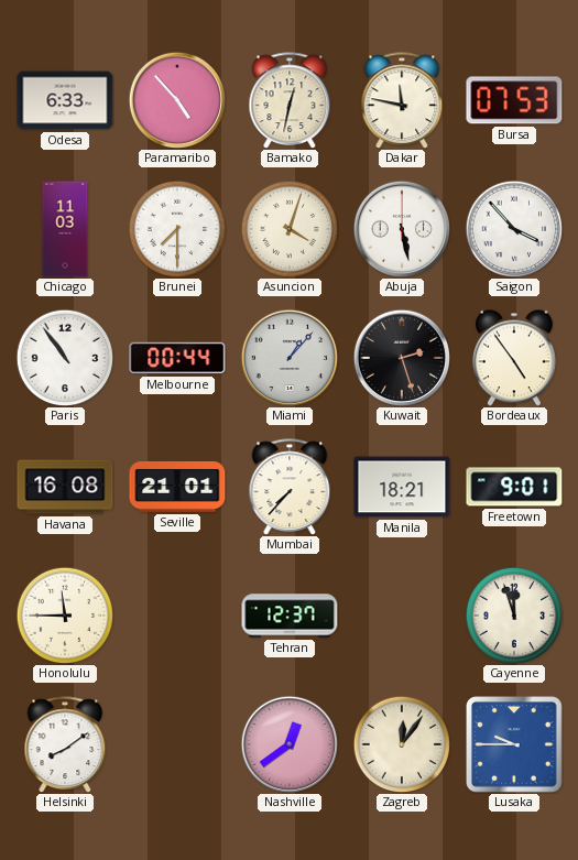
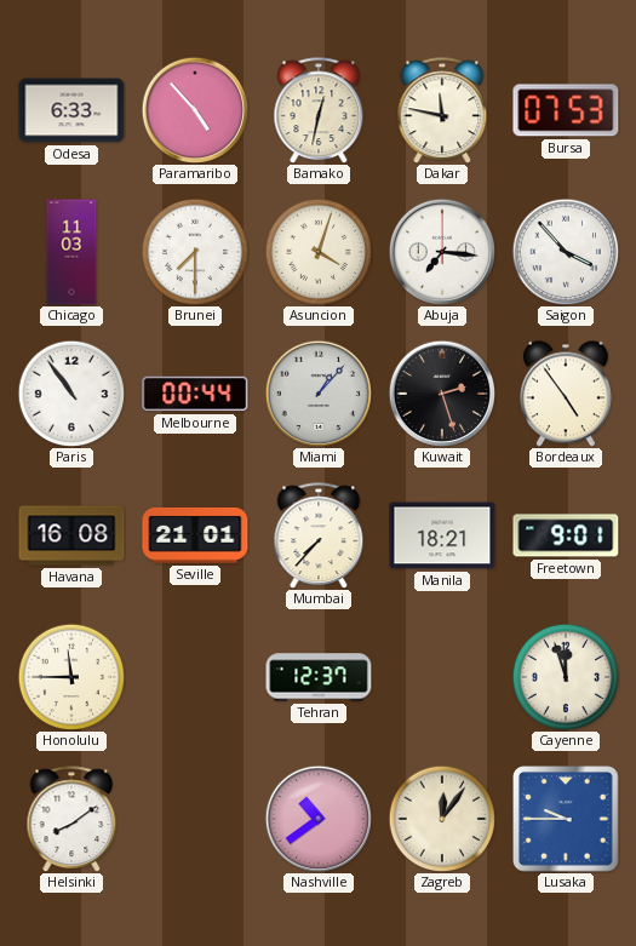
Abuja: 5:28 -> 7:16
Nashville: 12:39 -> 10:39
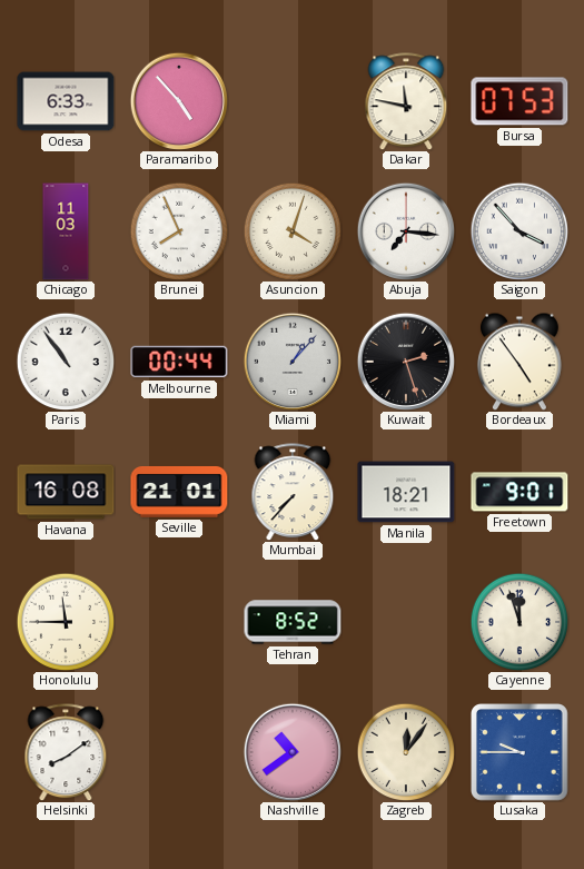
Bamako: 12:32 -> none
Brunei: 7:30 -> 7:56
Tehran: 12:37 -> 8:52
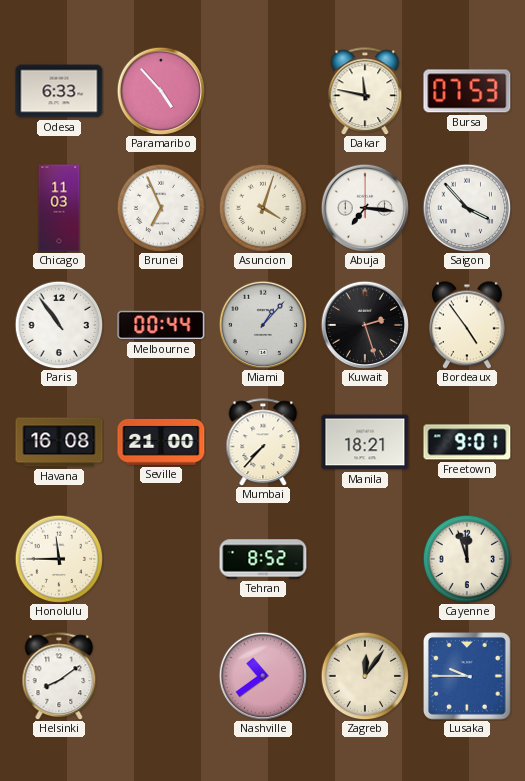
Brunei: 7:56 -> 6:56
Seville: 21:01 -> 21:00
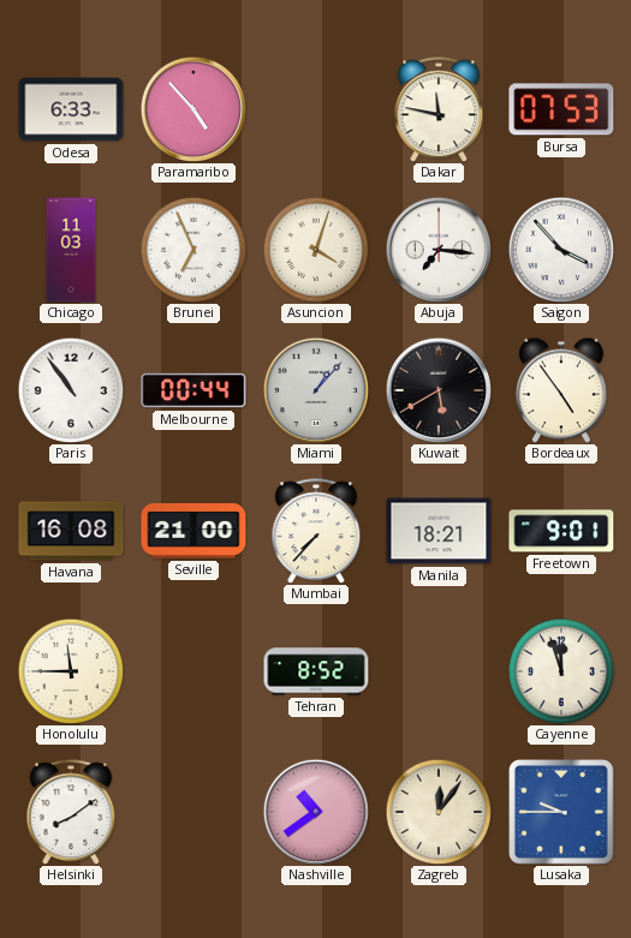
Kuwait: 2:27 -> 5:40
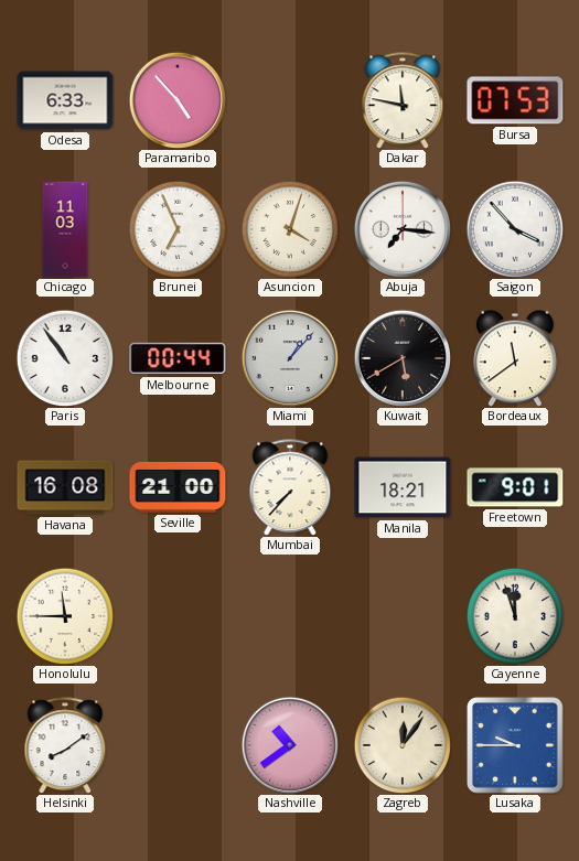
Bordeaux: 4:54 -> 11:39
Tehran: 8:52 -> none
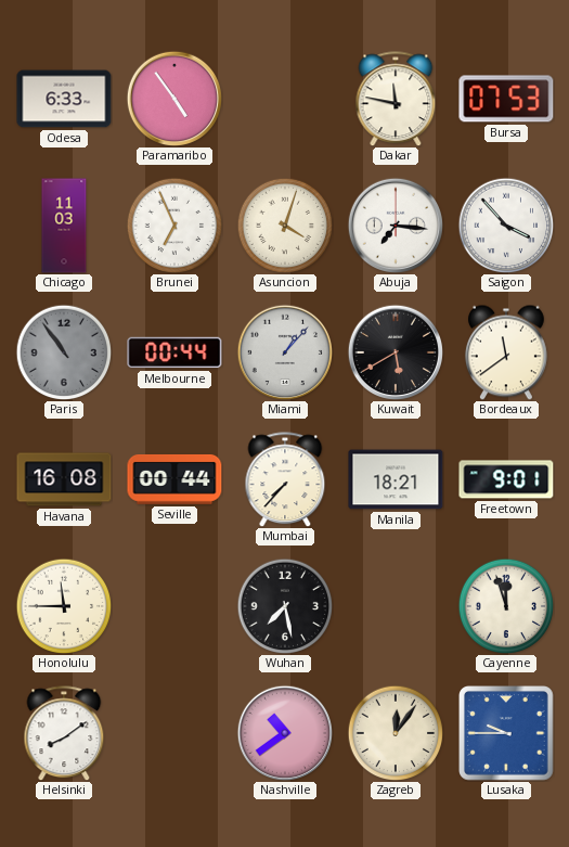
Paramaribo: 4:53 -> 4:54
Paris dial: white -> grey
Seville: 21:00 -> 00:44
Wuhan: none -> 7:28
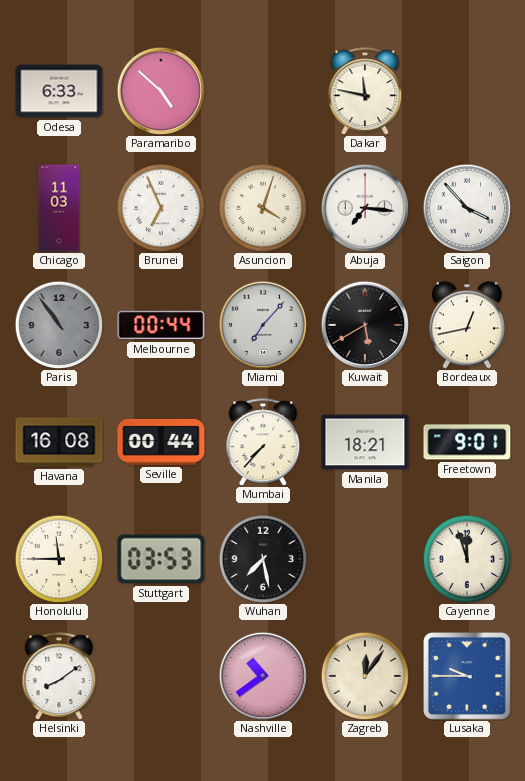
Paramaribo: 4:54 -> 4:52
Bursa: 07:53 -> none
Miami: 1:07 -> 7:07
Bordeaux: 11:39 -> 12:43
Stuttgart: none -> 03:53
